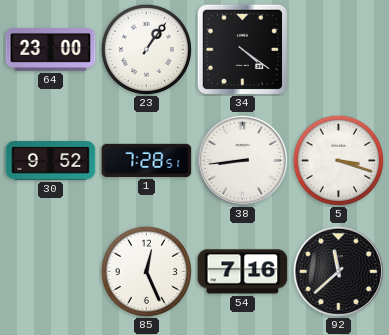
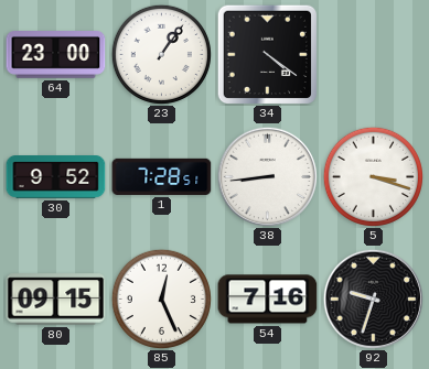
80: none -> 09:15
92: 11:38 -> 9:33
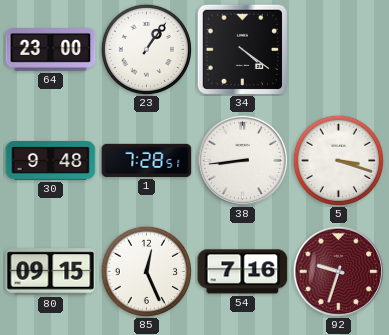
30: 9:52 -> 9:48
92 dial: black -> burgundy
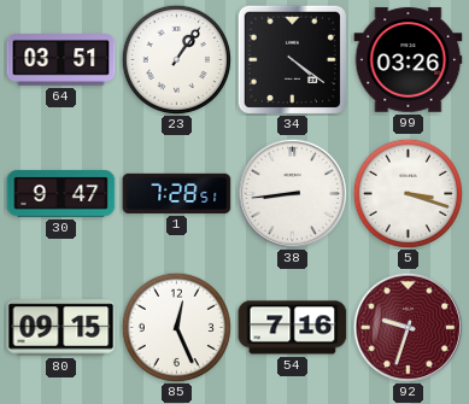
64: 23:00 -> 03:51
99: none -> 03:26
30: 9:48 -> 9:47
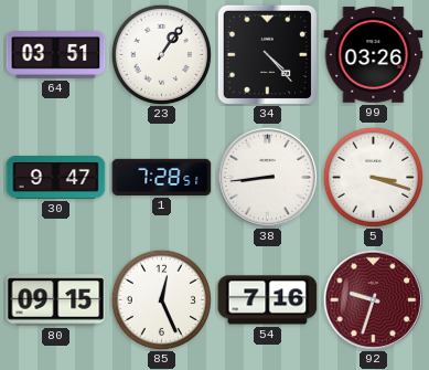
34: 4:21 -> 4:23
